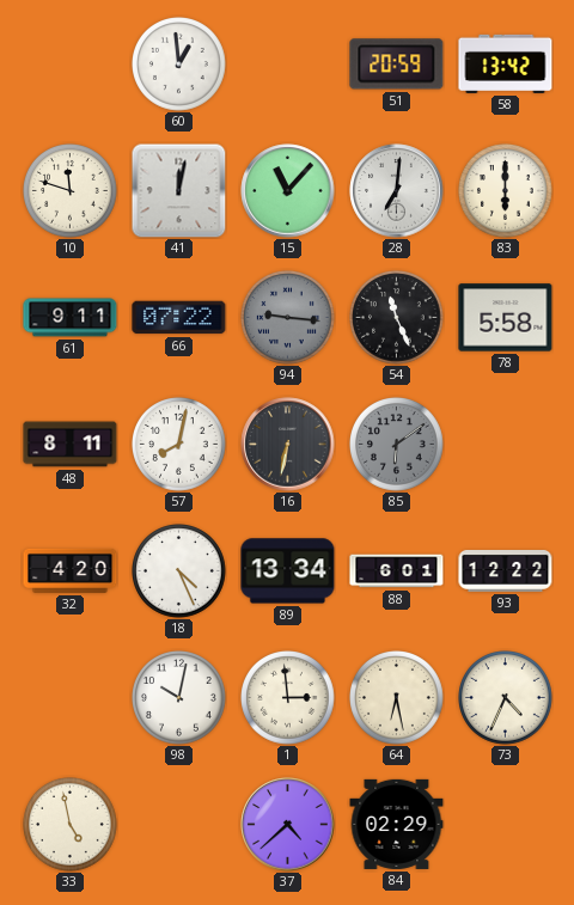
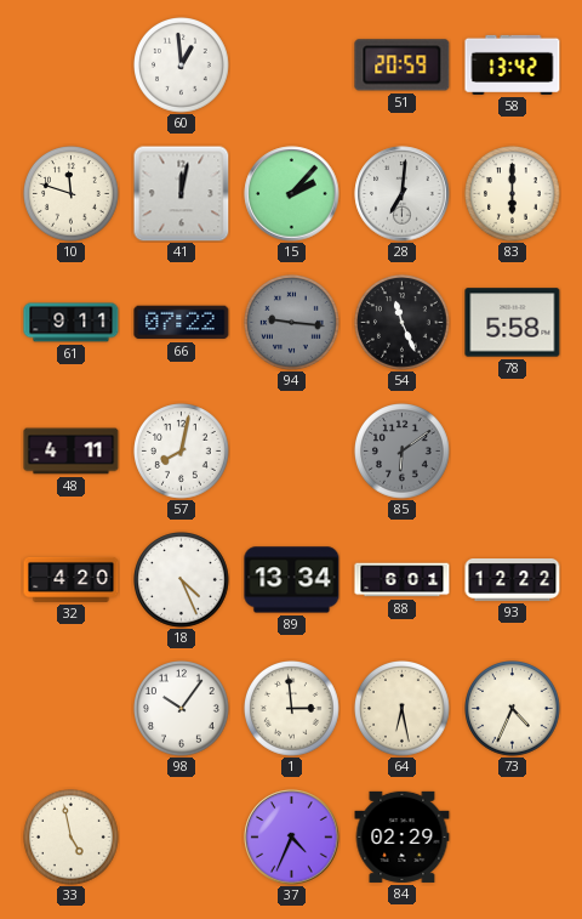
15: 11:07 -> 2:07
48: 8:11 -> 4:11
16: 6:32 -> none
98: 10:02 -> 10:06
37: 4:38 -> 4:34
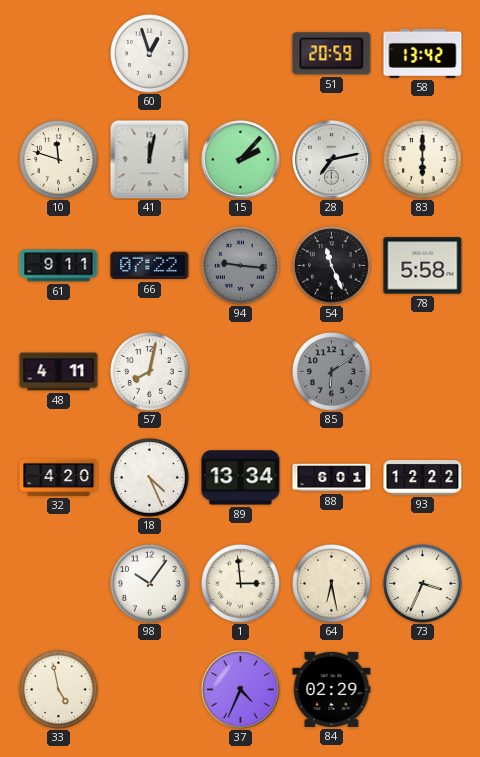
60: 12:59 -> 12:57
28: 7:01 -> 7:13
73: 4:34 -> 3:34
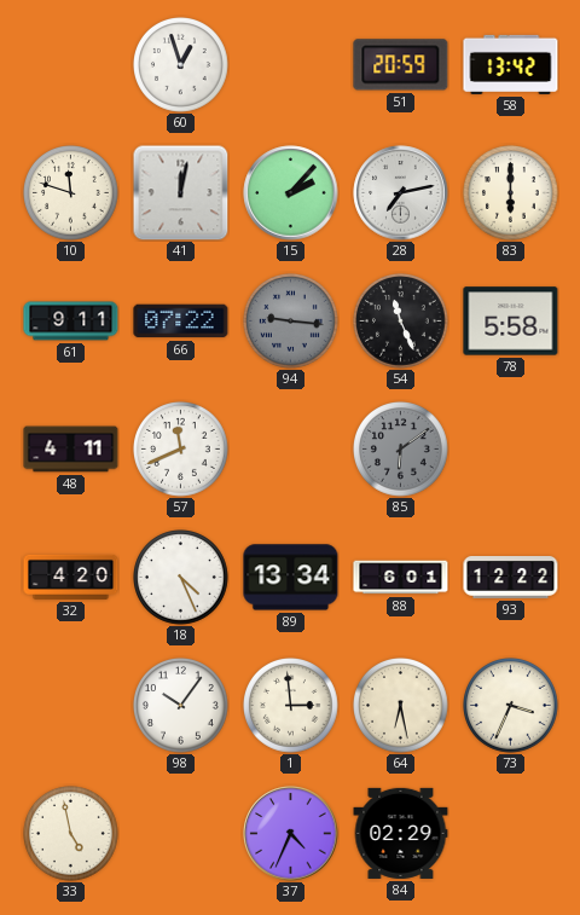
57: 8:02 -> 11:41
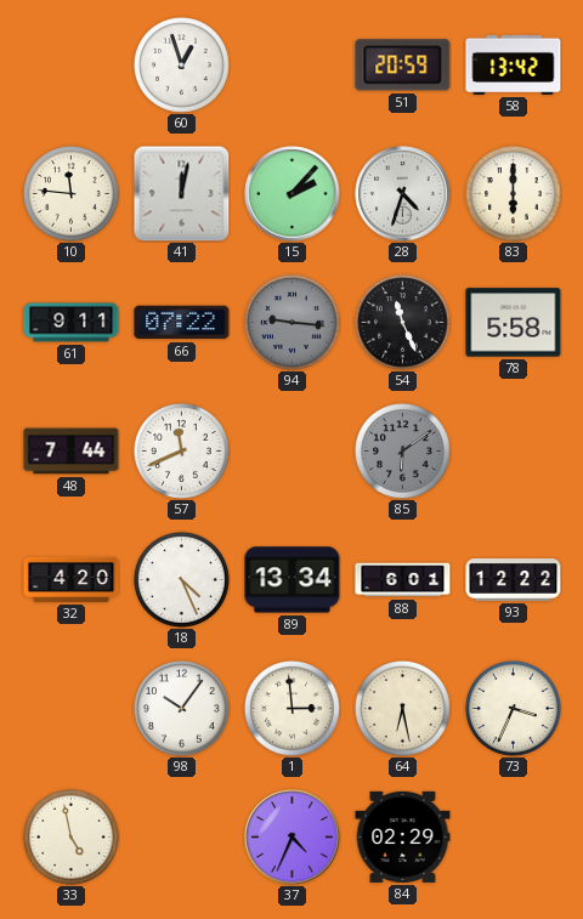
10: 11:48 -> 11:46
28: 7:13 -> 4:33
48: 4:11 -> 7:44
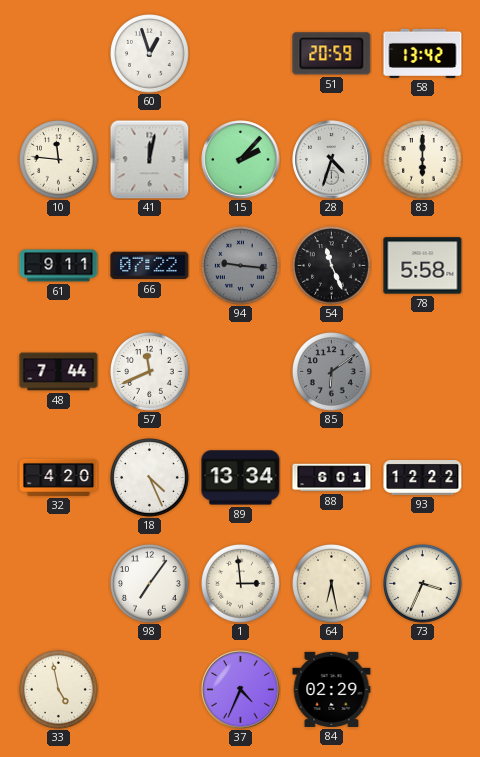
98: 10:06 -> 7:06
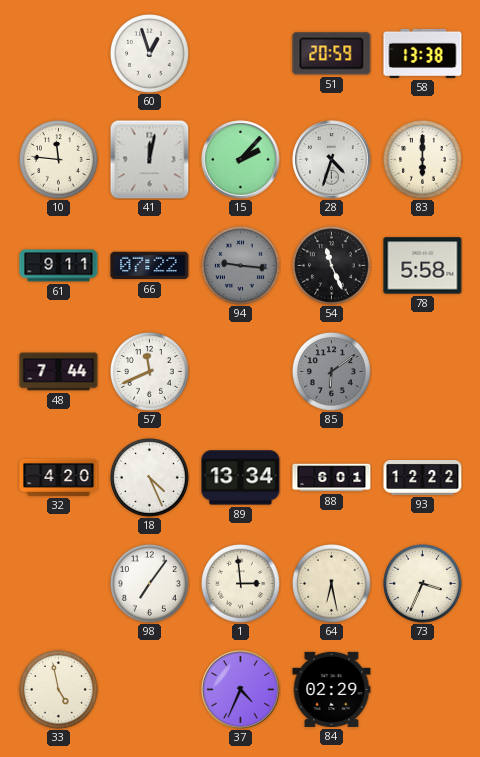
58: 13:42 -> 13:38
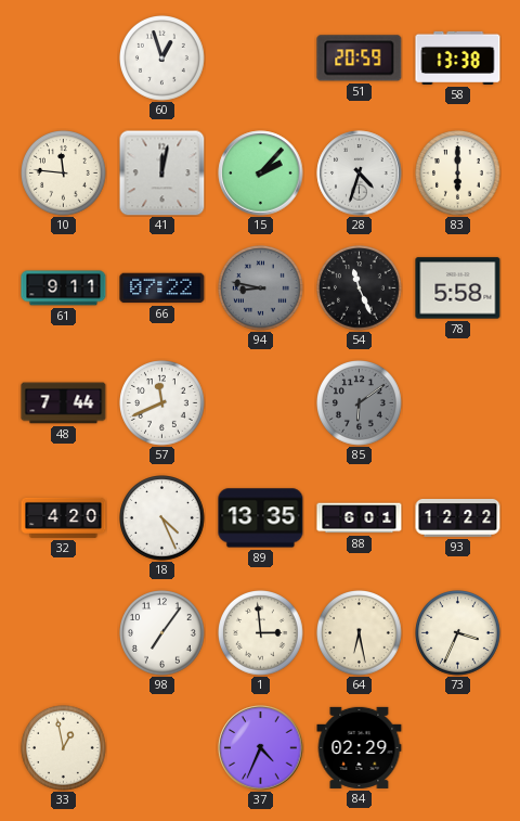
94: 9:16 -> 8:47
89: 13:34 -> 13:35
33: 4:58 -> 12:58
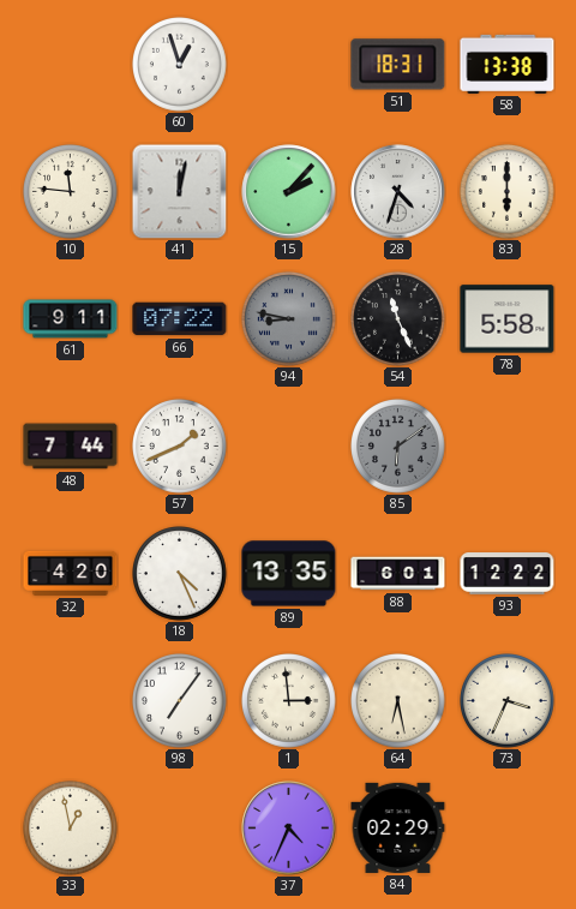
51: 20:59 -> 18:31
57: 11:41 -> 1:41
